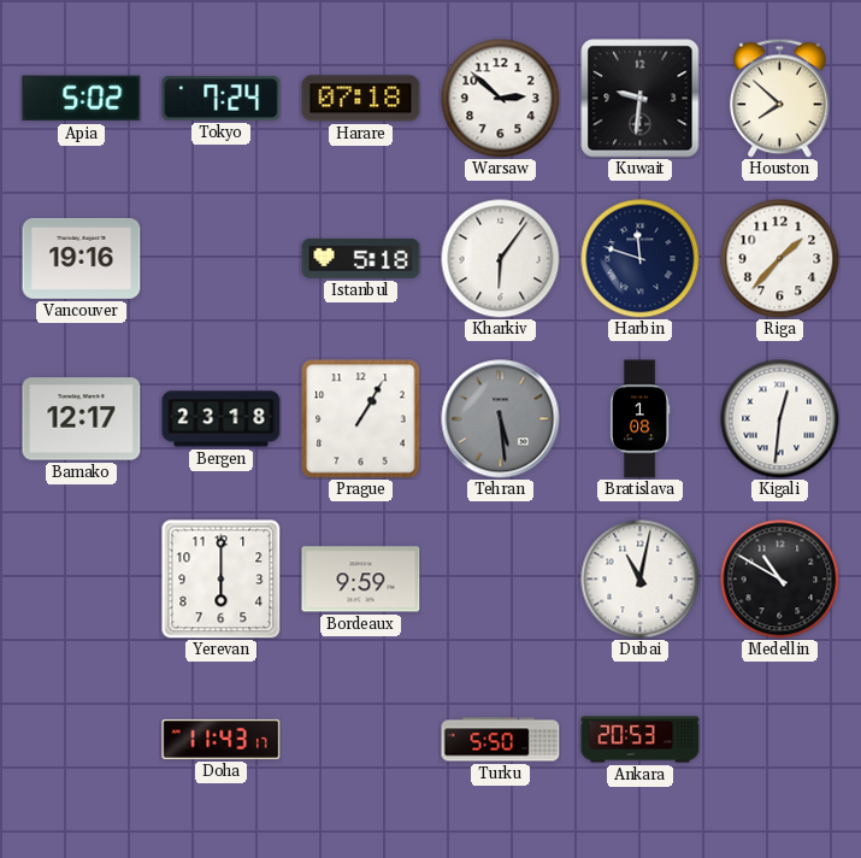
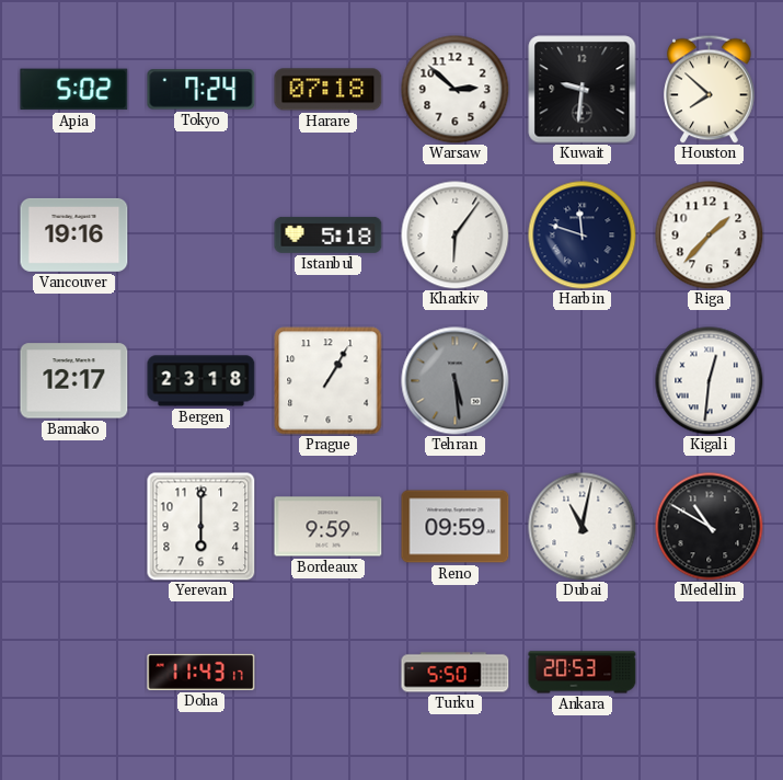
Bratislava: 1:08 -> none
Reno: none -> 09:59
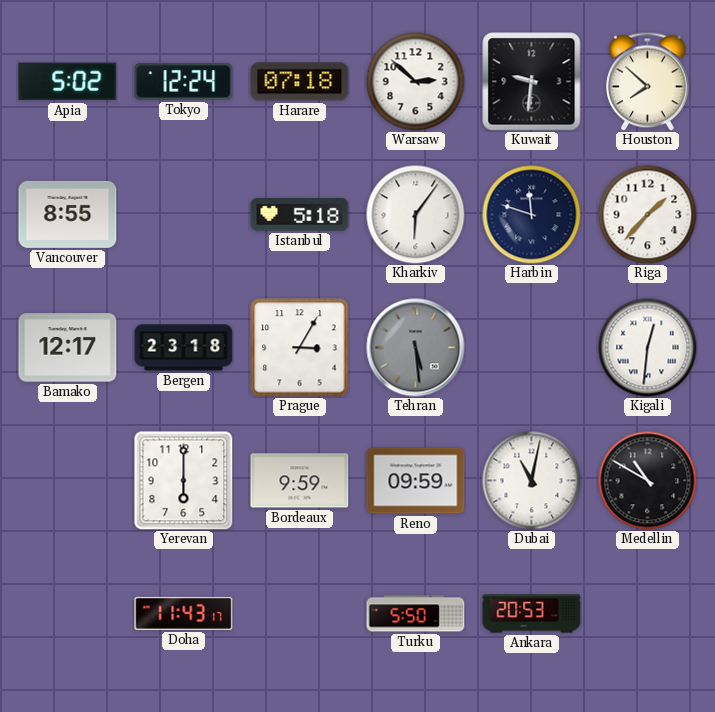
Tokyo: 7:24 -> 12:24
Vancouver: 19:16 -> 8:55
Prague: 1:05 -> 3:05
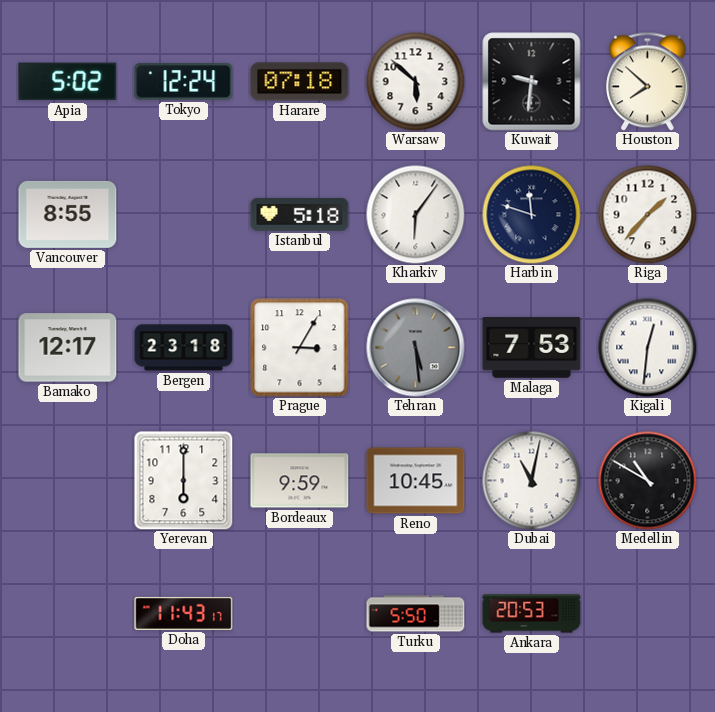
Warsaw: 2:52 -> 5:52
Malaga: none -> 7:53
Reno: 09:59 -> 10:45
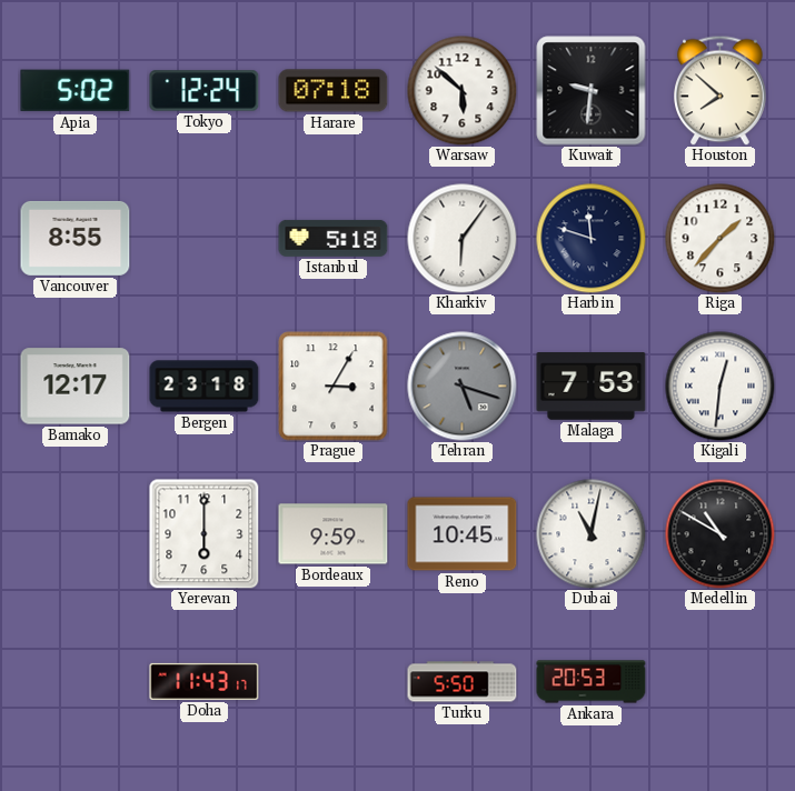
Tehran: 5:29 -> 5:18
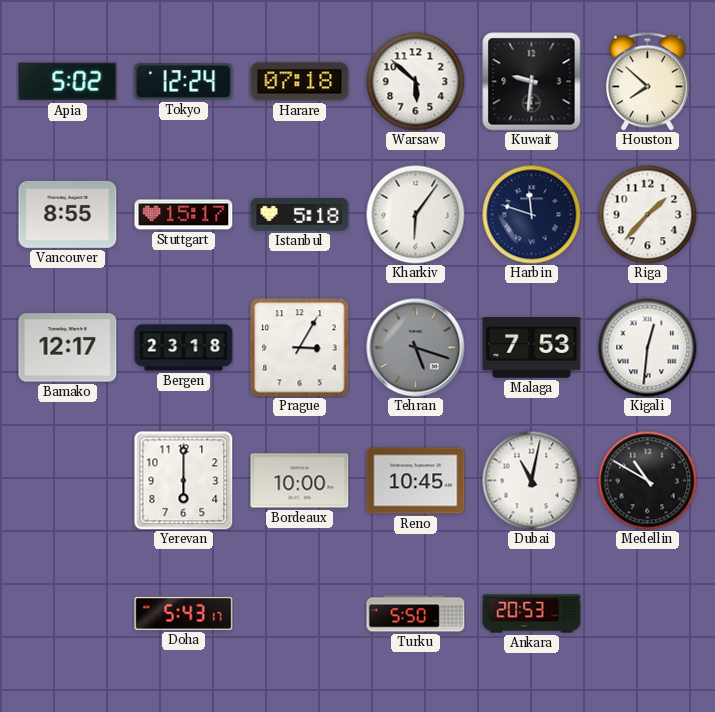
Stuttgart: none -> 15:17
Bordeaux: 9:59 -> 10:00
Doha: 11:43 -> 5:43
